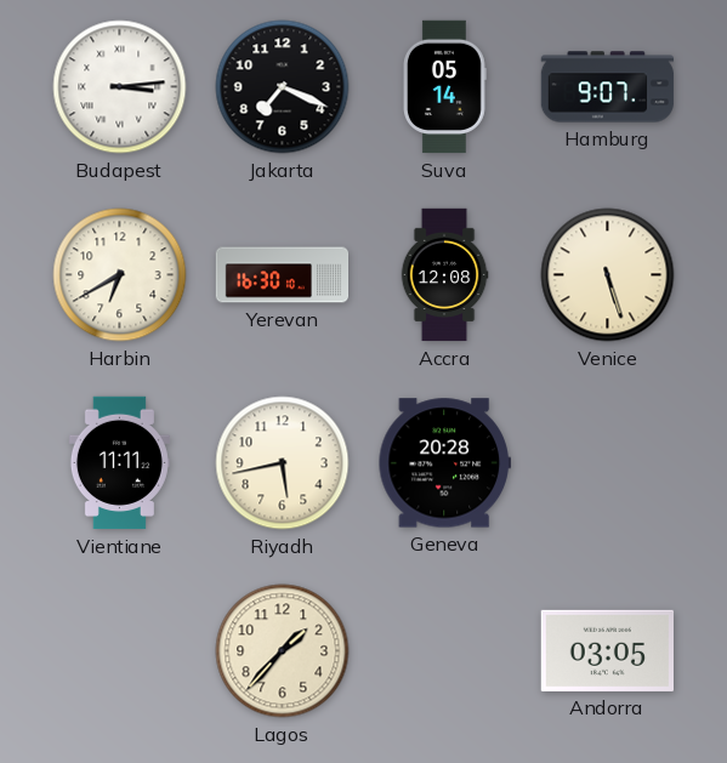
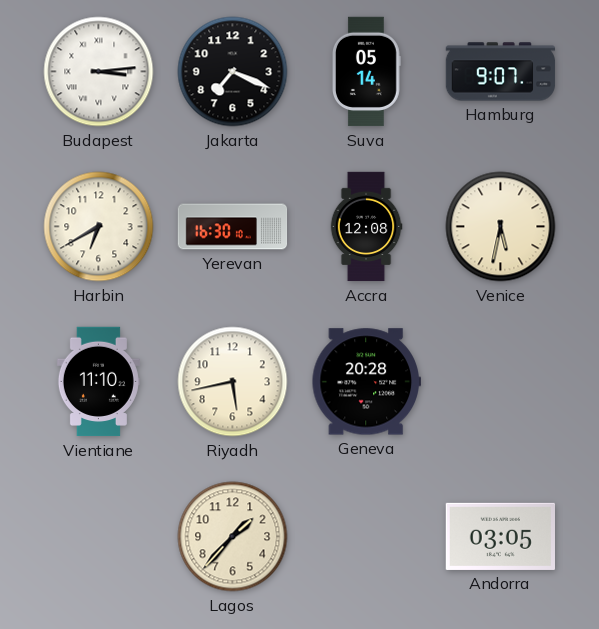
Venice: 5:27 -> 5:32
Vientiane: 11:11 -> 11:10
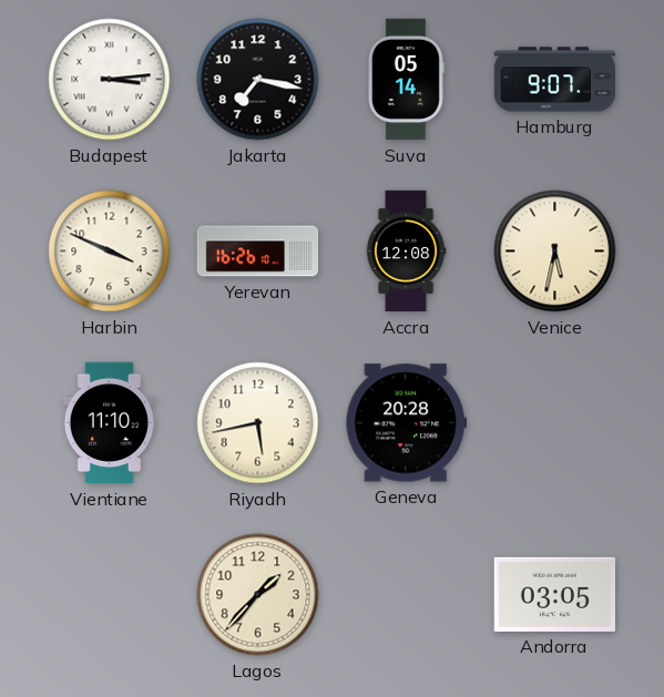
Jakarta: 7:19 -> 7:17
Harbin: 6:40 -> 3:49
Yerevan: 16:30 -> 16:26
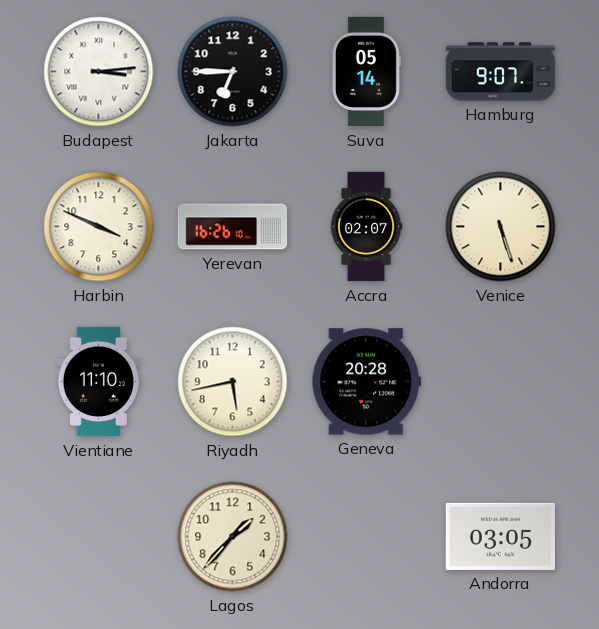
Jakarta: 7:17 -> 6:45
Accra: 12:08 -> 02:07
Venice: 5:32 -> 5:27
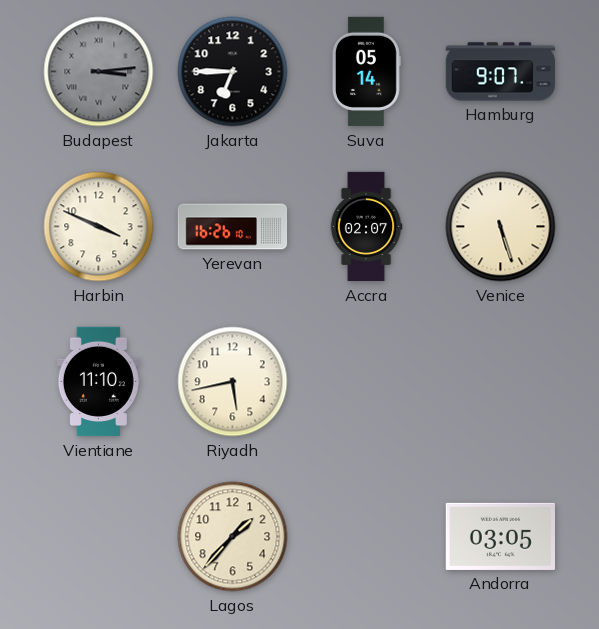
Budapest dial: white -> grey
Geneva: 20:28 -> none
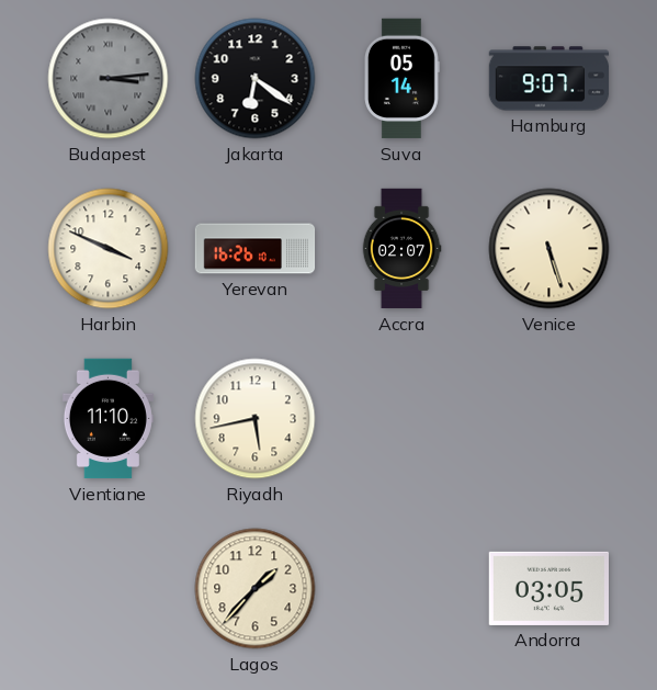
Jakarta: 6:45 -> 6:21
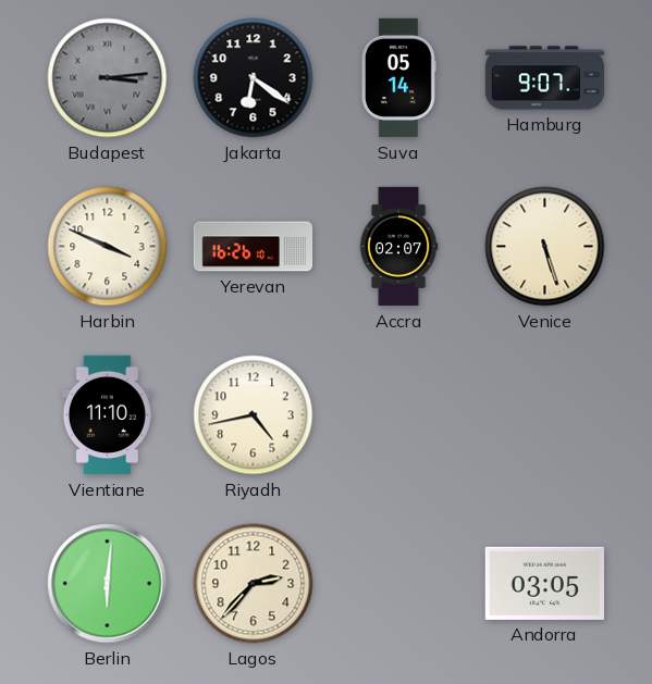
Riyadh: 5:43 -> 4:43
Berlin: none -> 6:01
Lagos: 1:37 -> 2:37
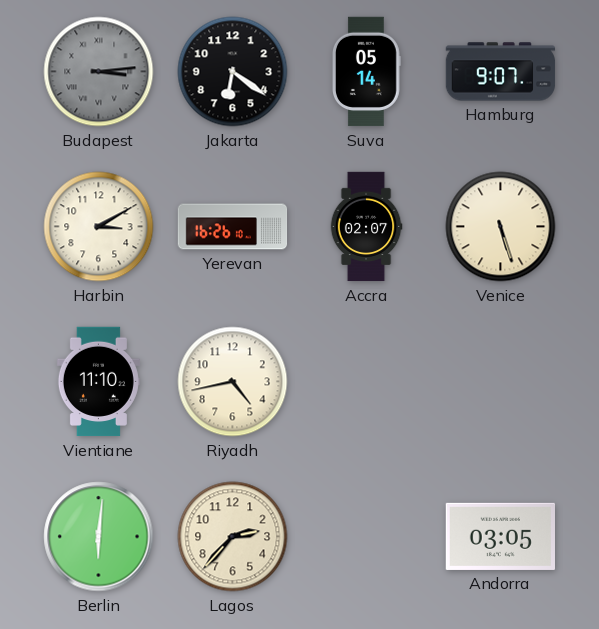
Harbin: 3:49 -> 3:10
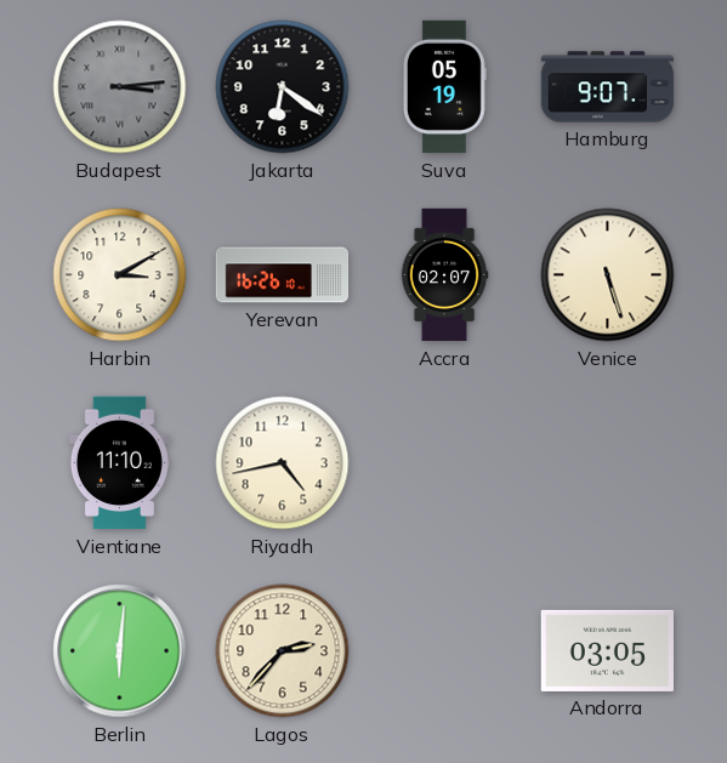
Suva: 05:14 -> 05:19
